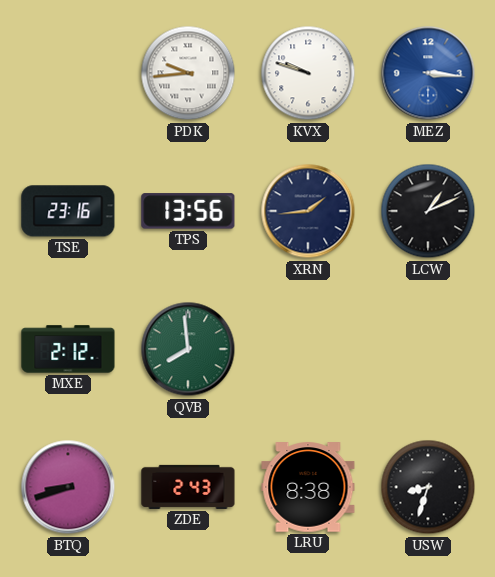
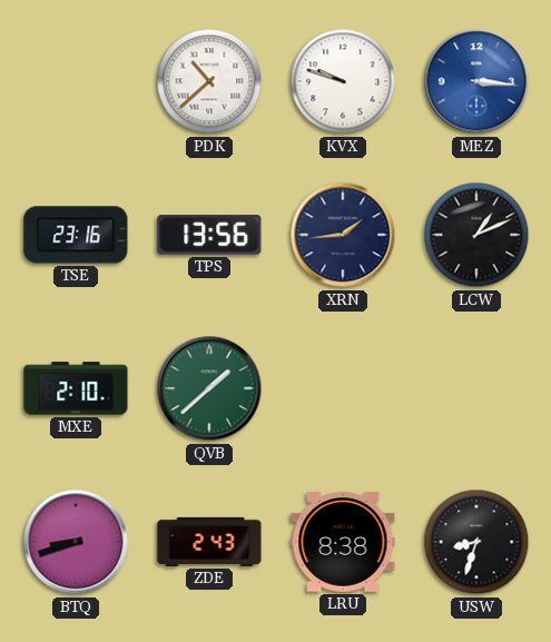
PDK: 9:44 -> 10:38
MXE: 2:12 -> 2:10
QVB: 7:59 -> 1:38
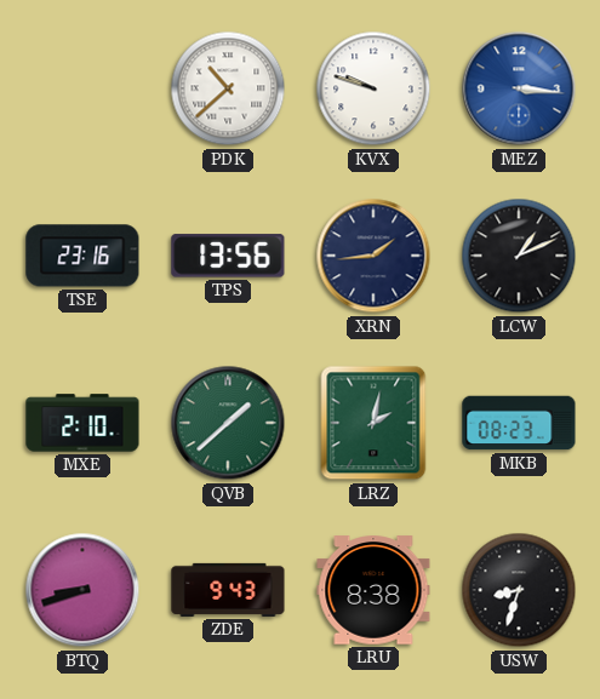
LRZ: none -> 2:02
MKB: none -> 08:23
ZDE: 2:43 -> 9:43
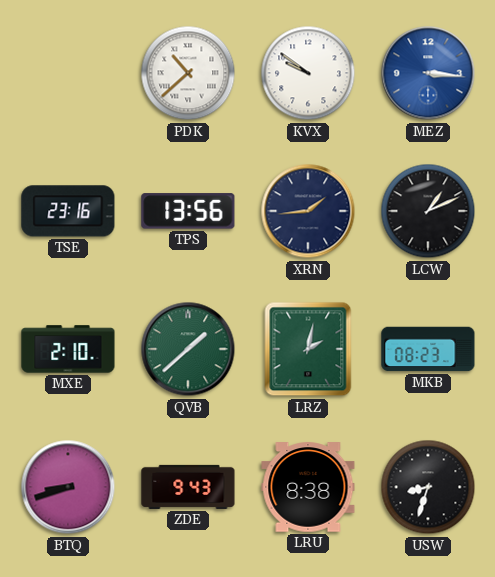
KVX: 9:48 -> 9:51
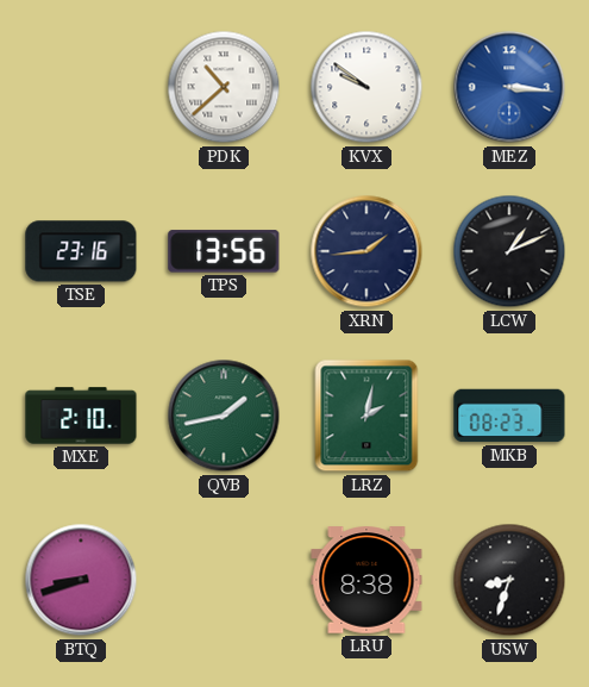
QVB: 1:38 -> 1:43
ZDE: 9:43 -> none
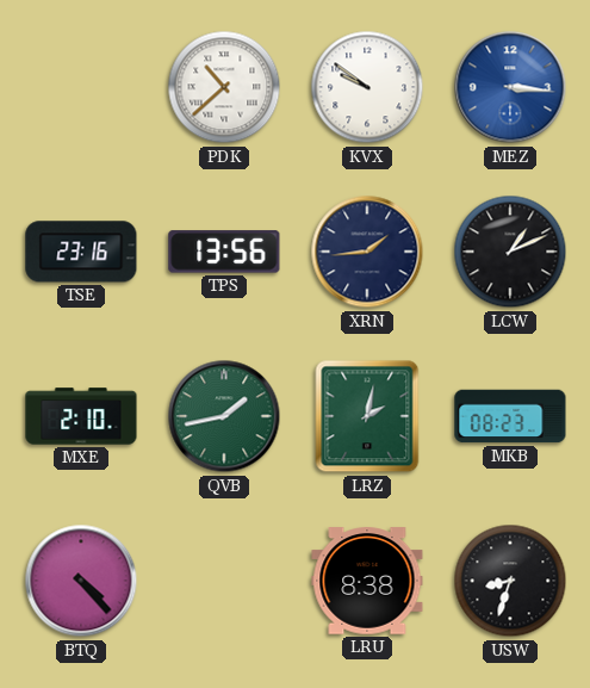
BTQ: 8:42 -> 4:23
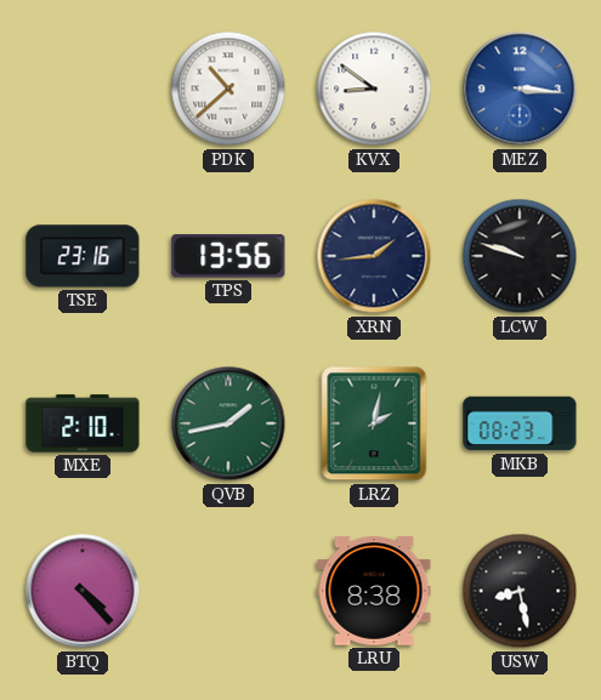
KVX: 9:51 -> 8:51
LCW: 1:11 -> 9:48
USW: 8:33 -> 8:28
